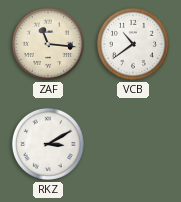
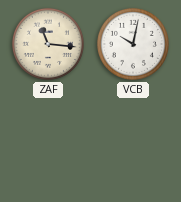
VCB: 10:39 -> 10:02
RKZ: 3:10 -> none
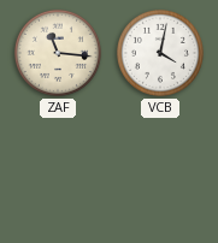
VCB: 10:02 -> 4:02
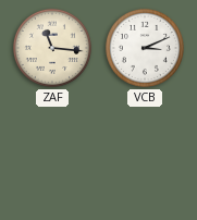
VCB: 4:02 -> 3:11
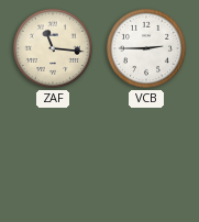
VCB: 3:11 -> 2:45
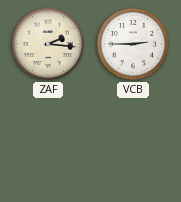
ZAF: 11:16 -> 2:16
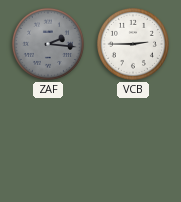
ZAF dial: cream -> grey
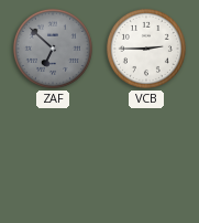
ZAF: 2:16 -> 6:52
